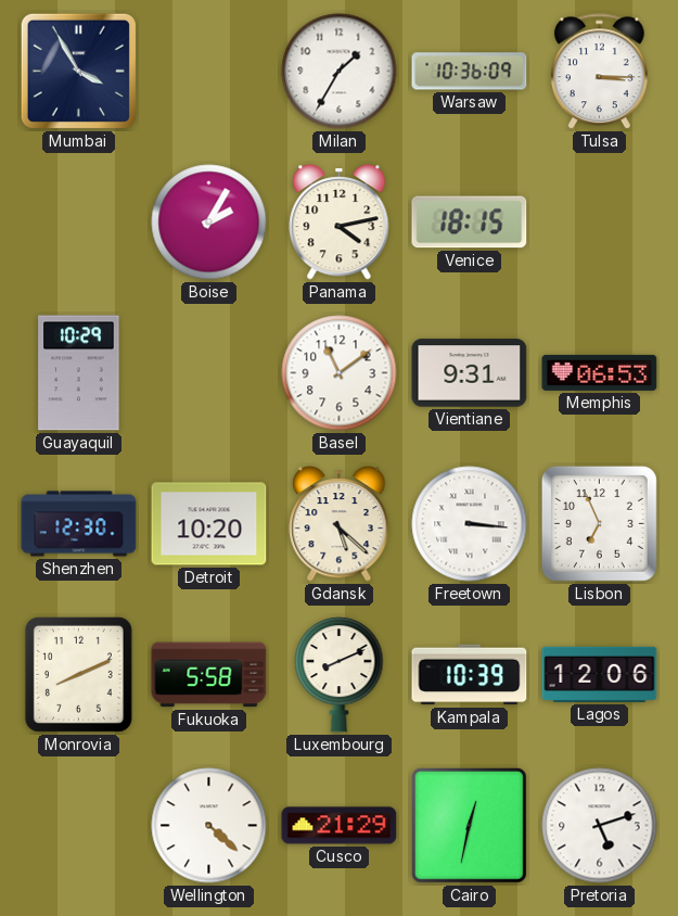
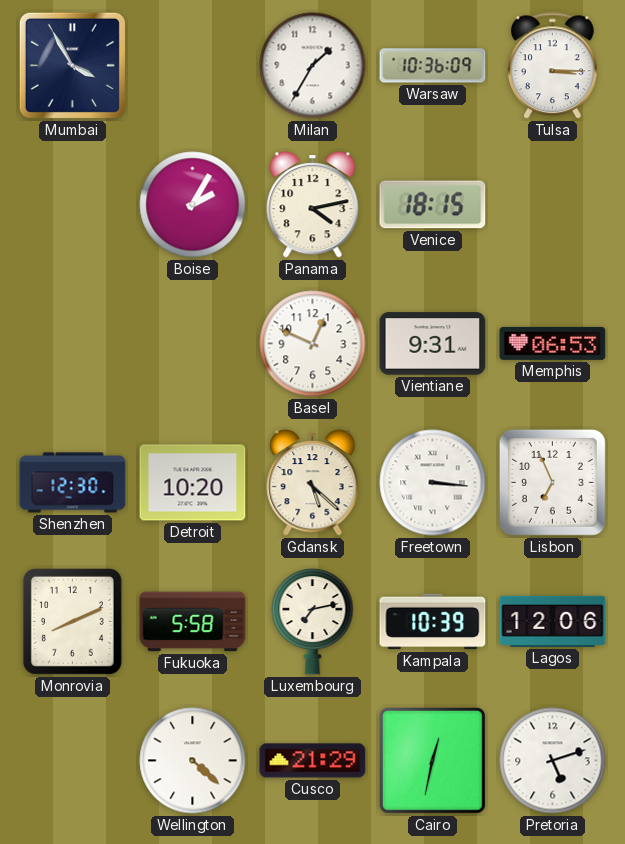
Guayaquil: 10:29 -> none
Basel: 11:09 -> 12:49
Luxembourg: 8:11 -> 7:13
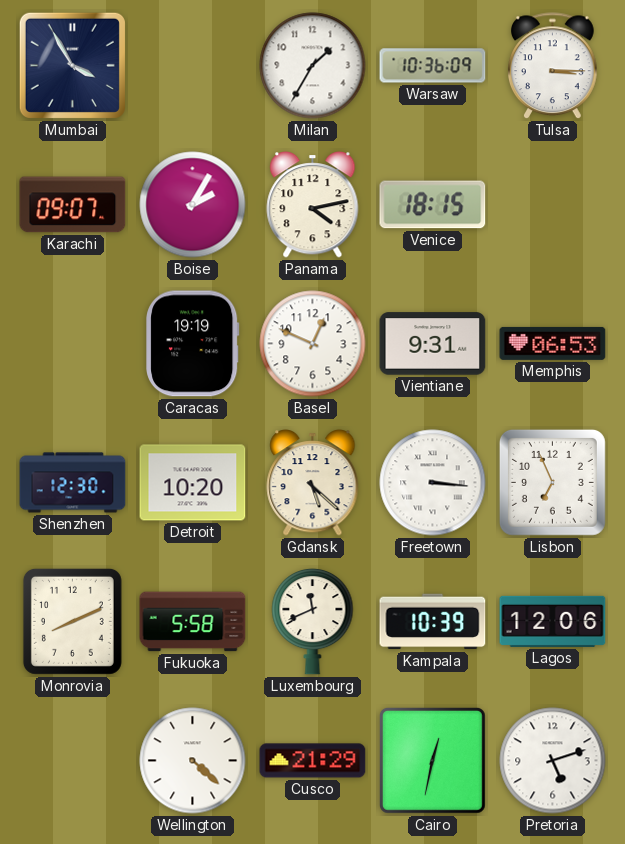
Karachi: none -> 09:07
Caracas: none -> 19:19
Luxembourg: 7:13 -> 11:41
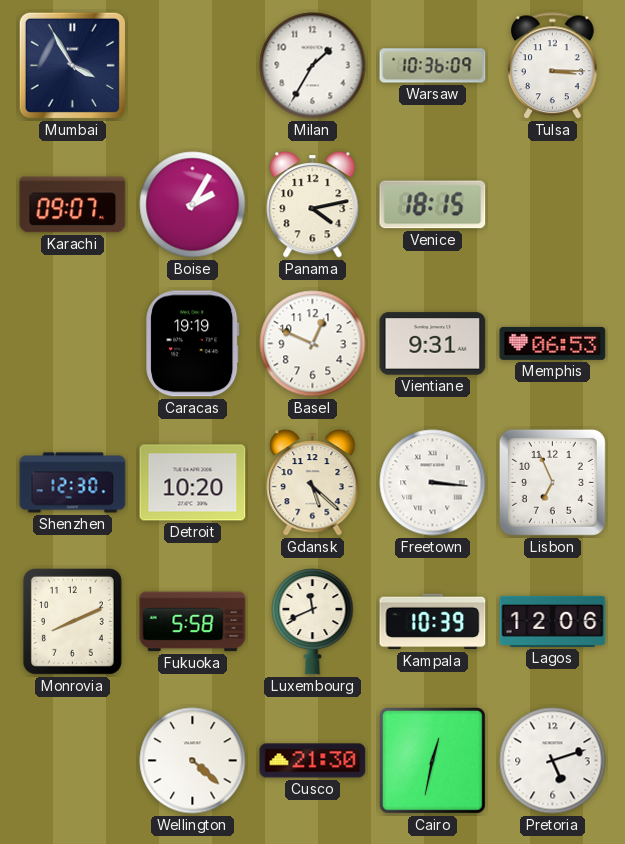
Cusco: 21:29 -> 21:30
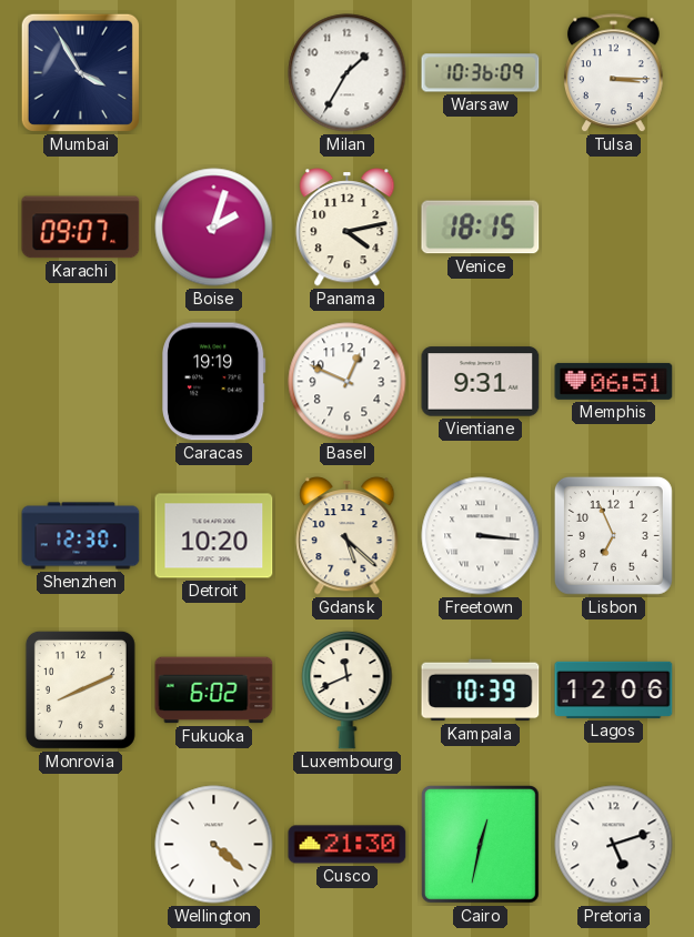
Boise: 2:05 -> 2:03
Memphis: 06:53 -> 06:51
Fukuoka: 5:58 -> 6:02
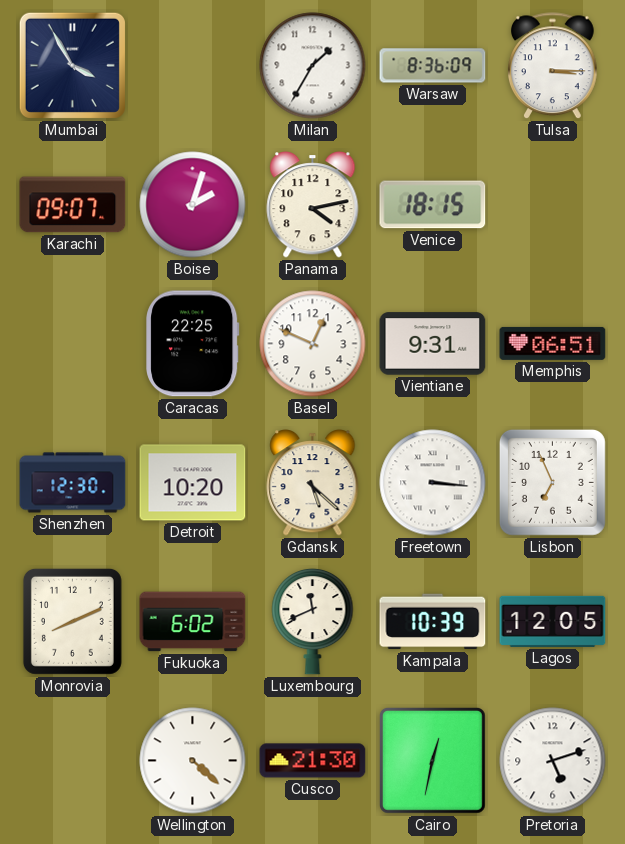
Warsaw: 10:36 -> 8:36
Caracas: 19:19 -> 22:25
Lagos: 12:06 -> 12:05
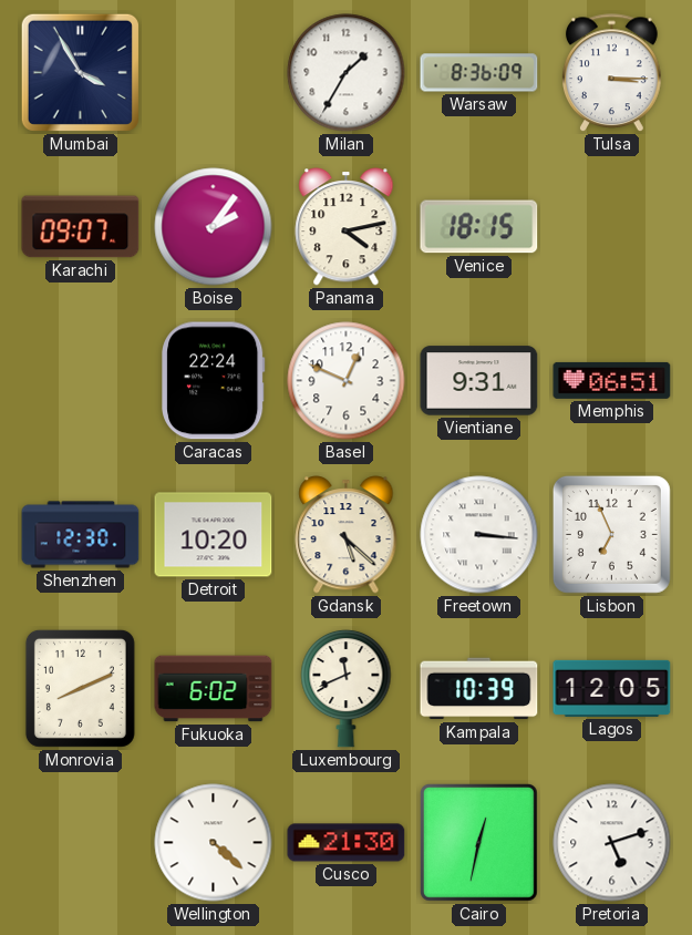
Boise: 2:03 -> 2:06
Caracas: 22:25 -> 22:24
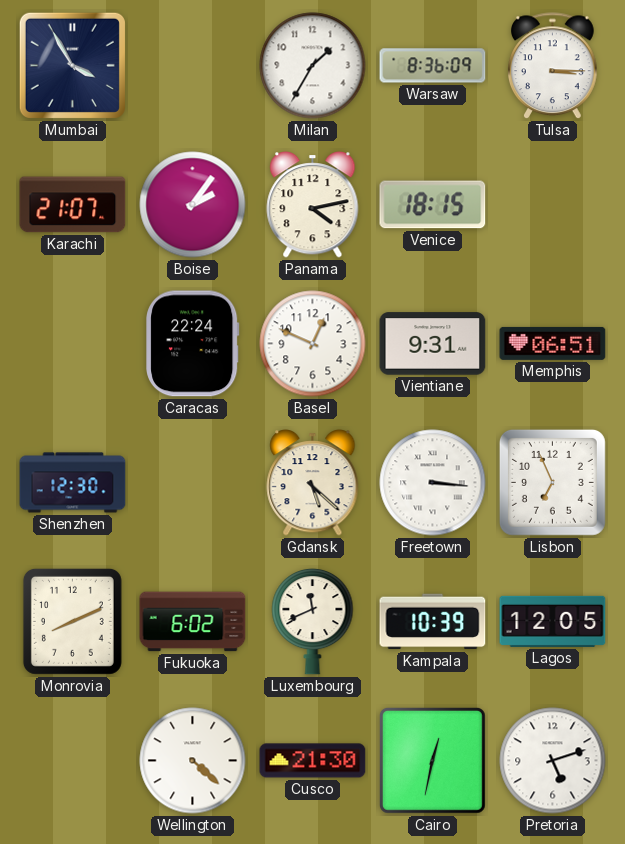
Karachi: 09:07 -> 21:07
Detroit: 10:20 -> none
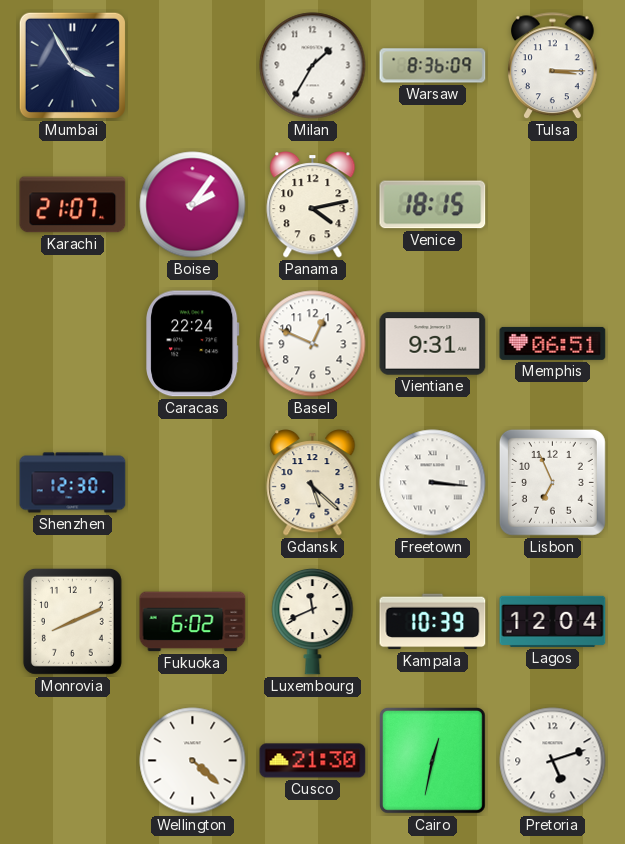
Lagos: 12:05 -> 12:04
